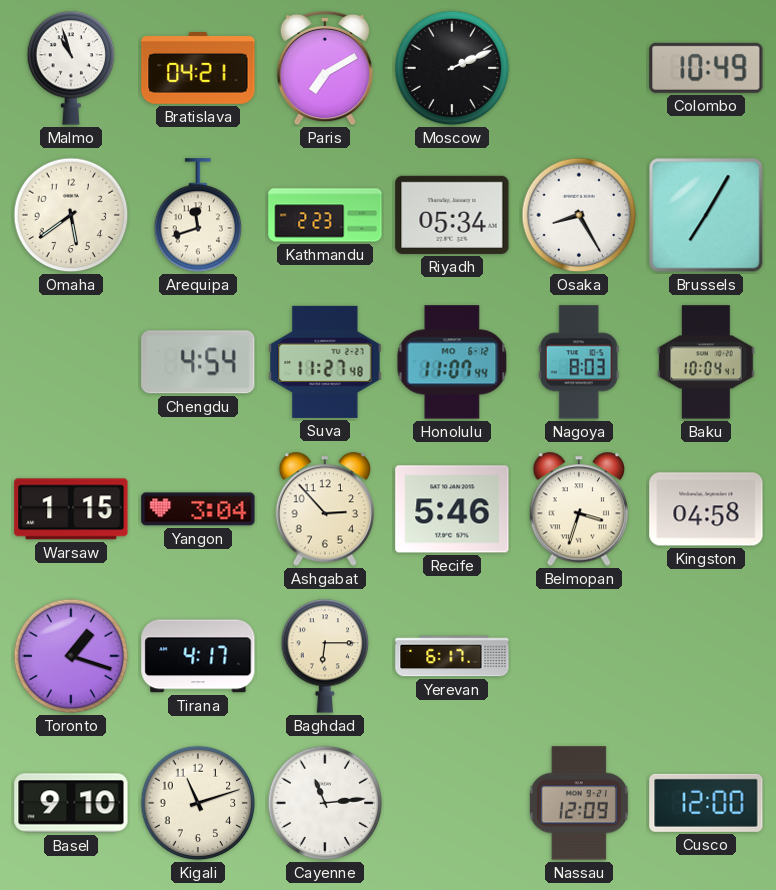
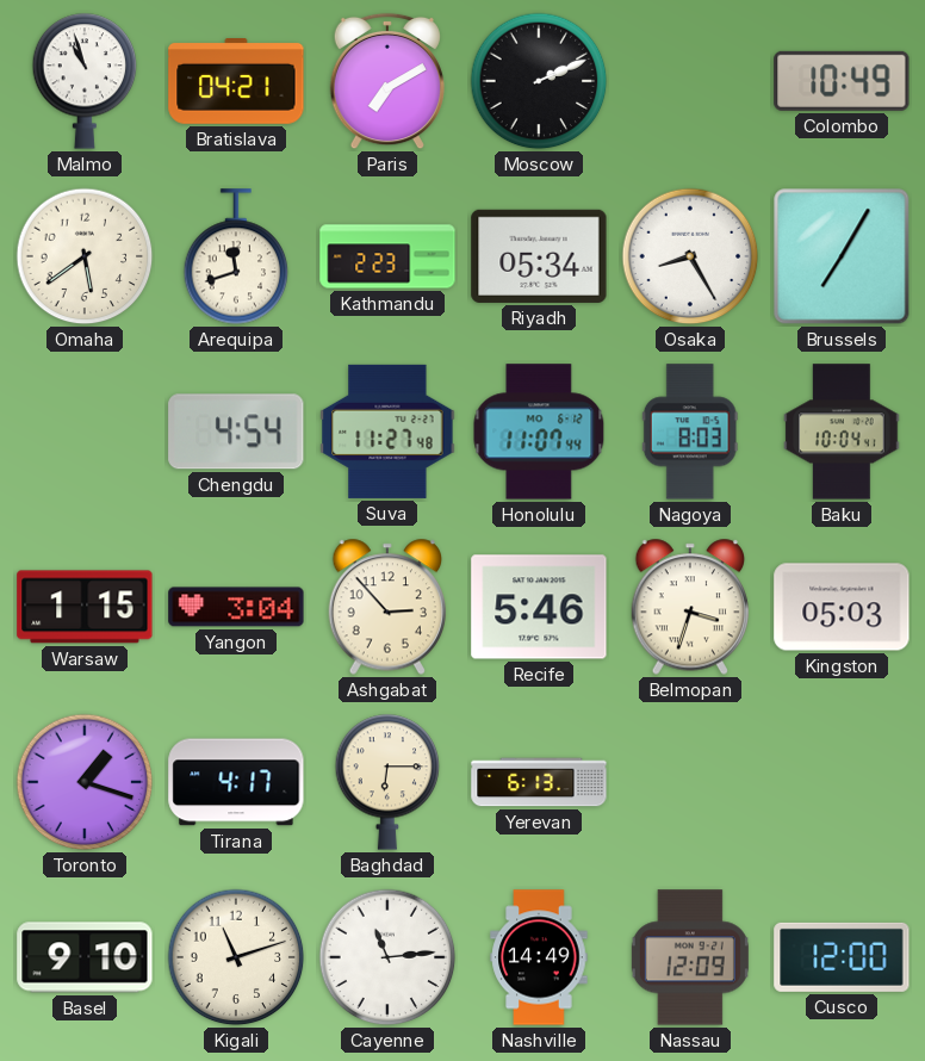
Kingston: 04:58 -> 05:03
Yerevan: 6:17 -> 6:13
Nashville: none -> 14:49
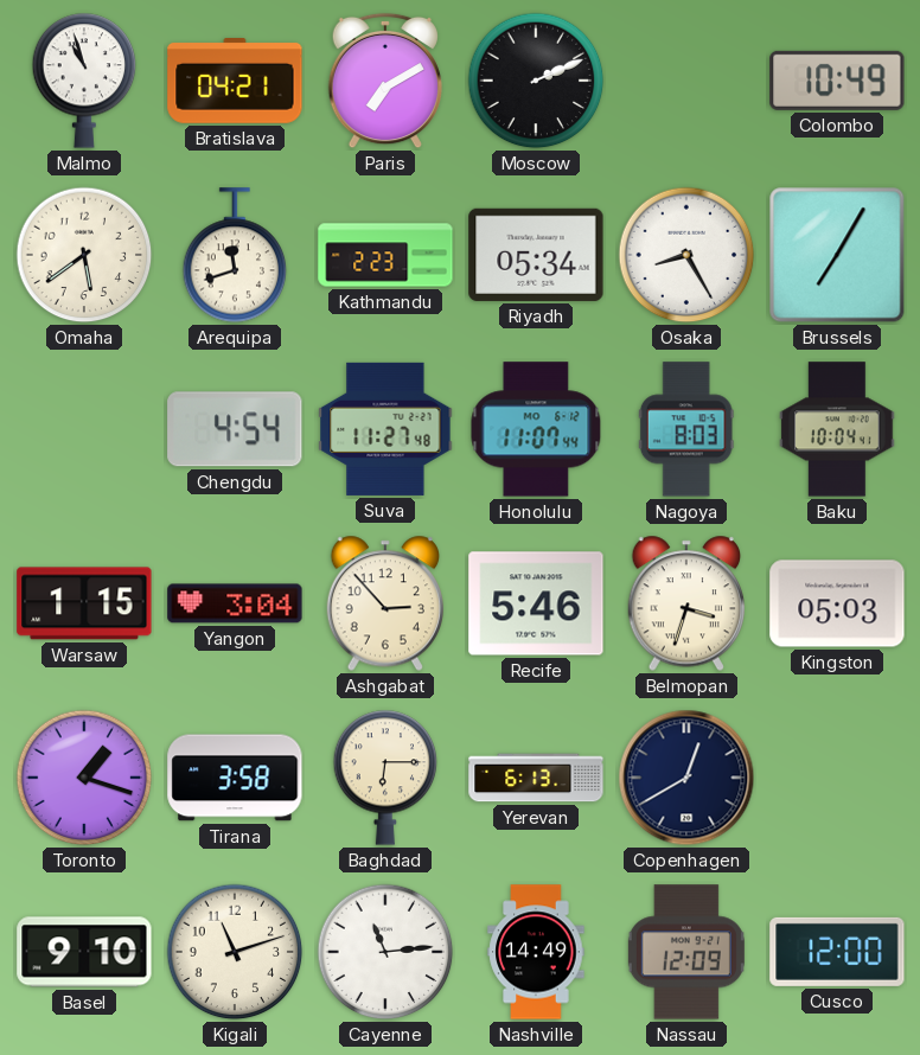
Tirana: 4:17 -> 3:58
Copenhagen: none -> 12:40
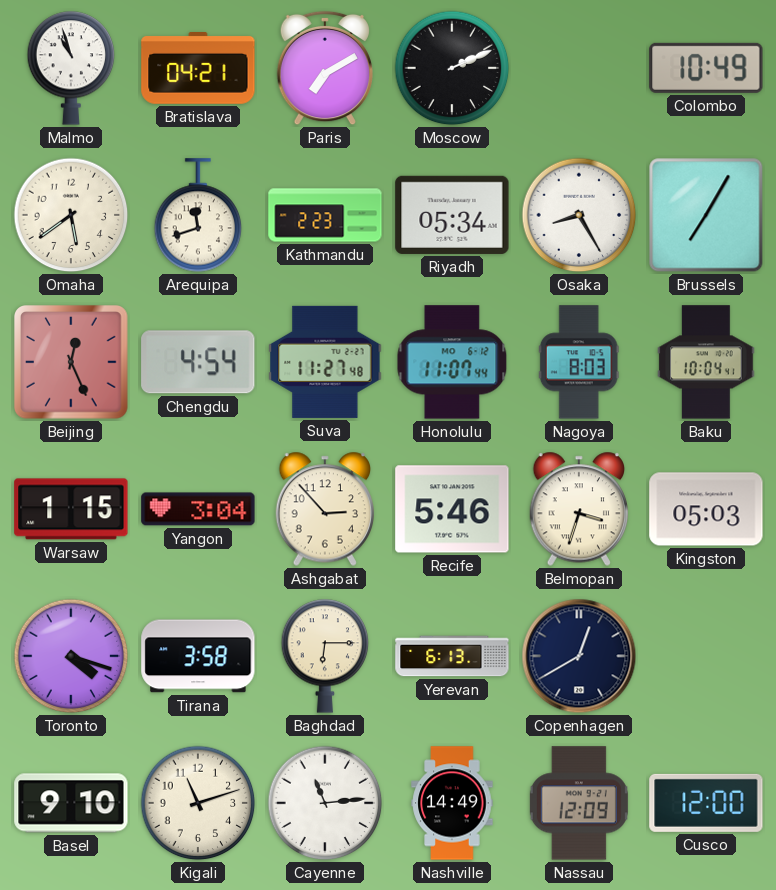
Beijing: none -> 12:26
Toronto: 1:18 -> 4:18
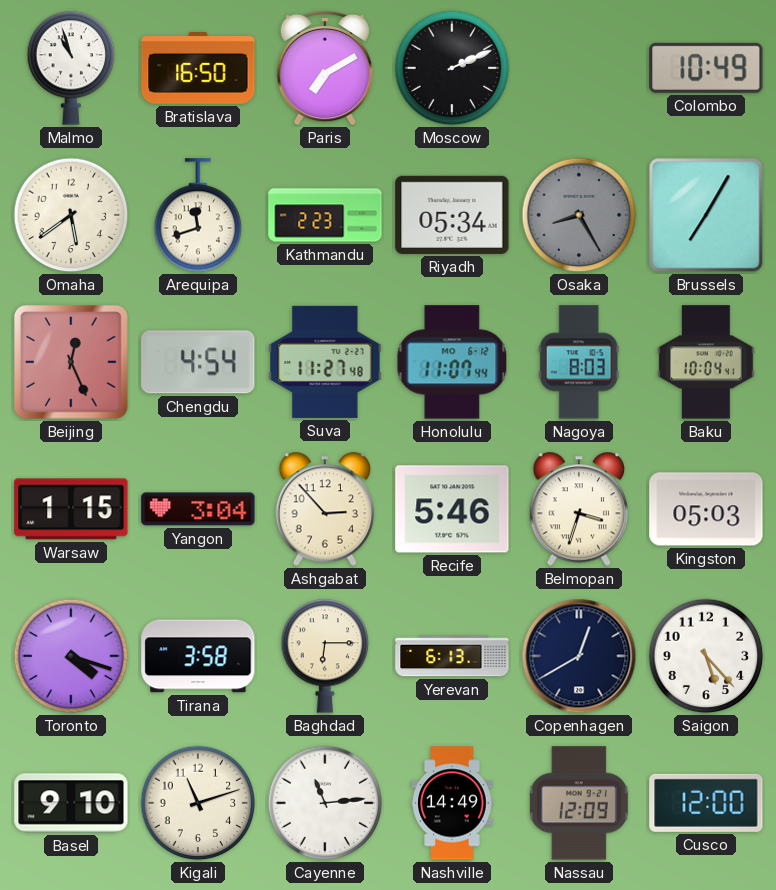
Bratislava: 04:21 -> 16:50
Osaka dial: white -> grey
Saigon: none -> 5:23
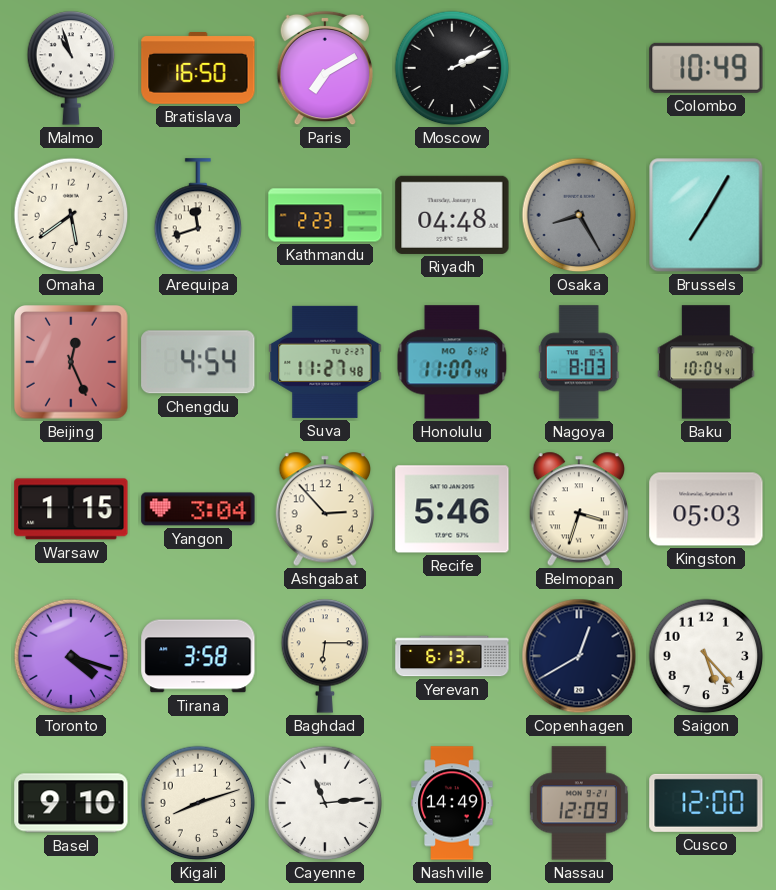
Riyadh: 05:34 -> 04:48
Kigali: 11:12 -> 8:12
